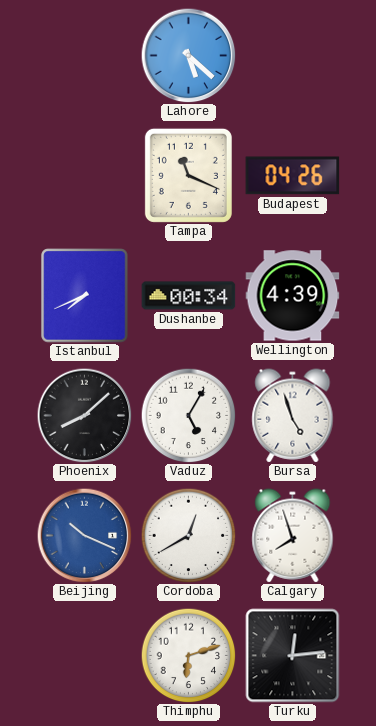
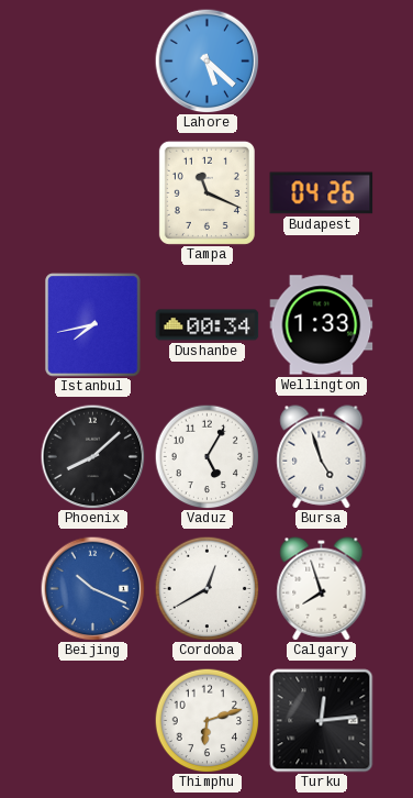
Istanbul: 7:41 -> 7:43
Wellington: 4:39 -> 1:33
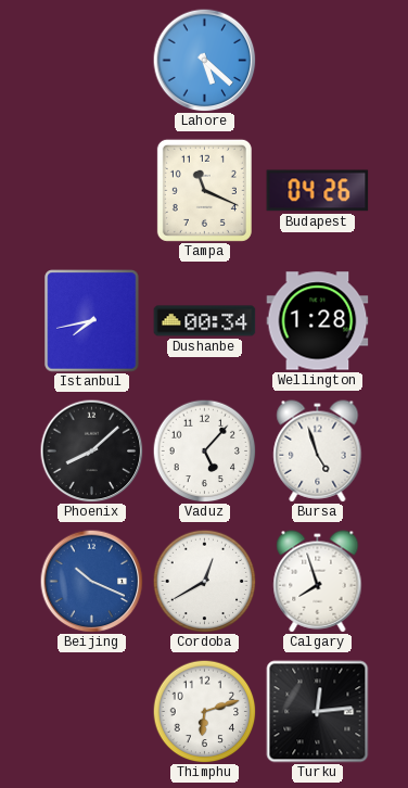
Wellington: 1:33 -> 1:28
Vaduz: 5:05 -> 5:07
